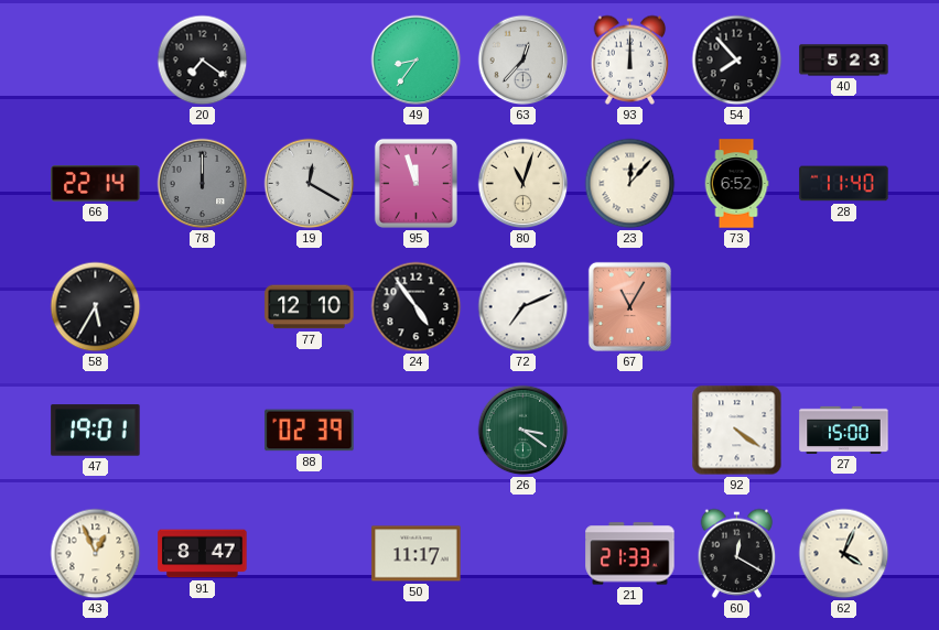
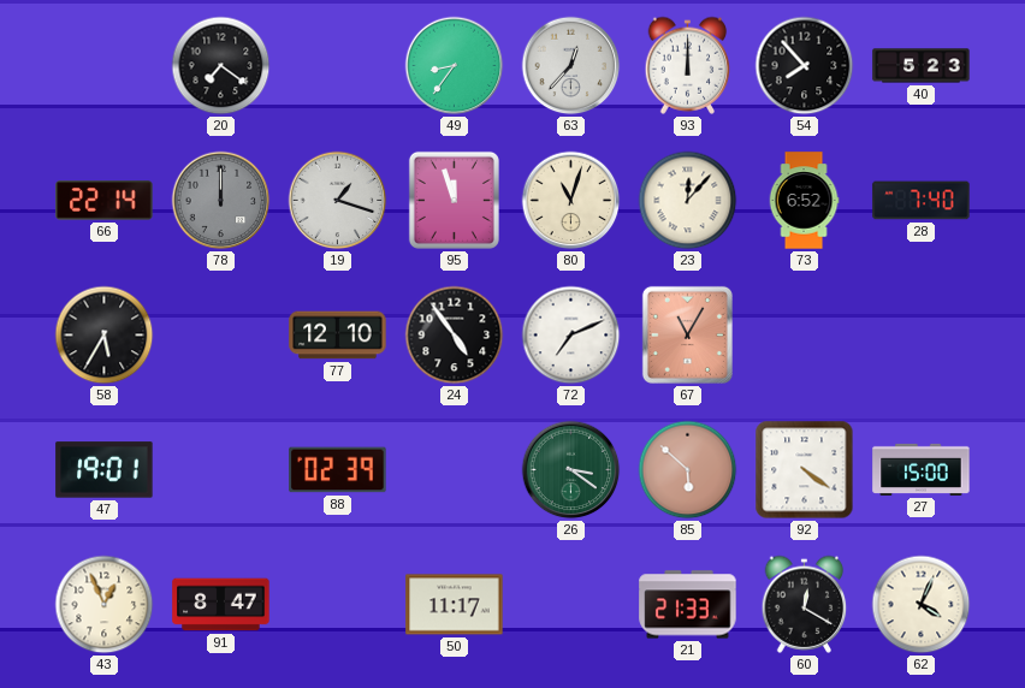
19: 12:20 -> 1:18
28: 11:40 -> 7:40
85: none -> 5:52
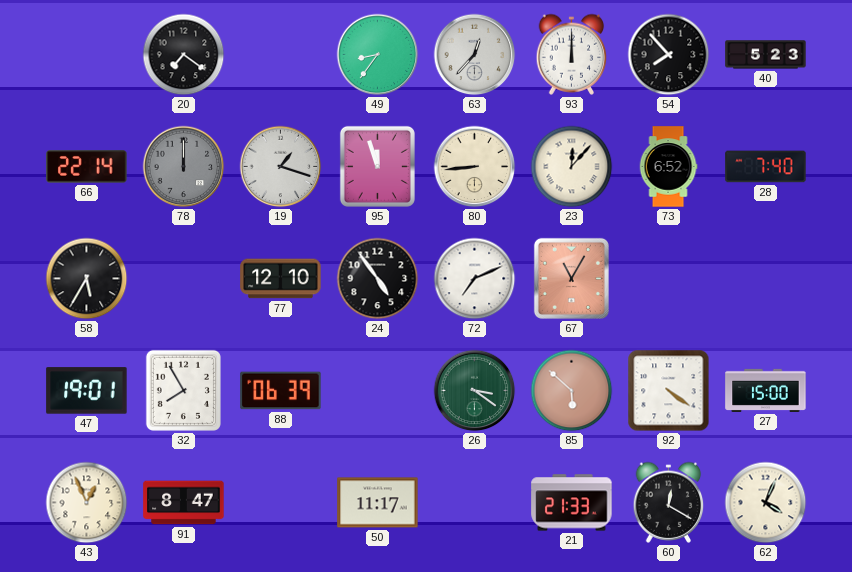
80: 11:03 -> 8:44
32: none -> 7:55
88: 02:39 -> 06:39
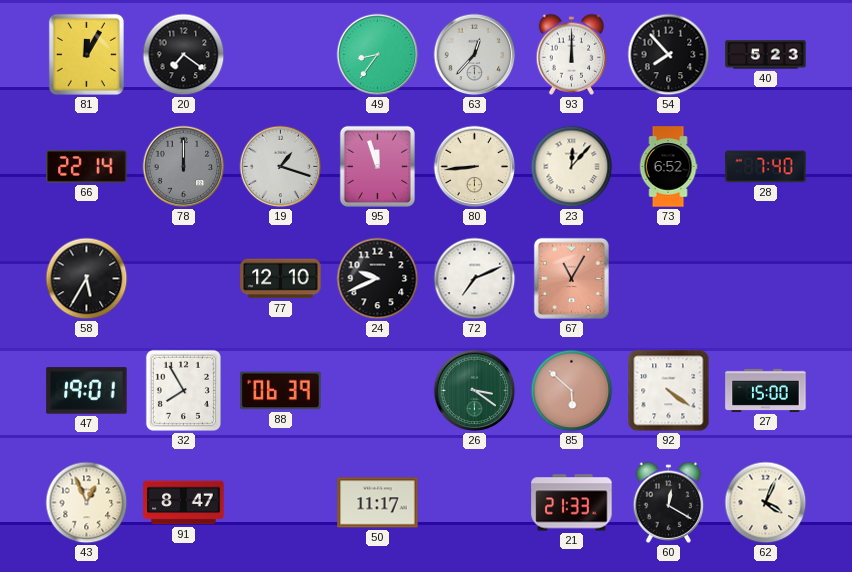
81: none -> 12:05
24: 4:54 -> 9:41
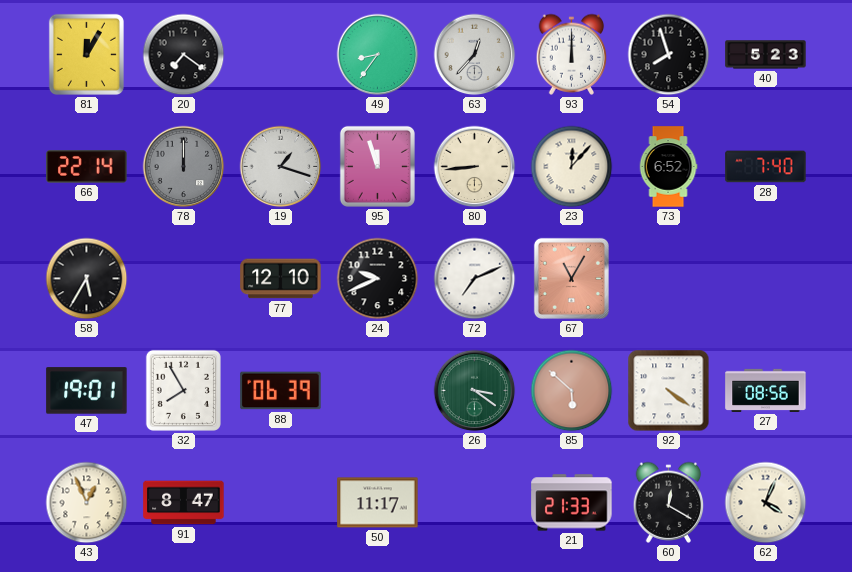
54: 7:53 -> 7:57
27: 15:00 -> 08:56
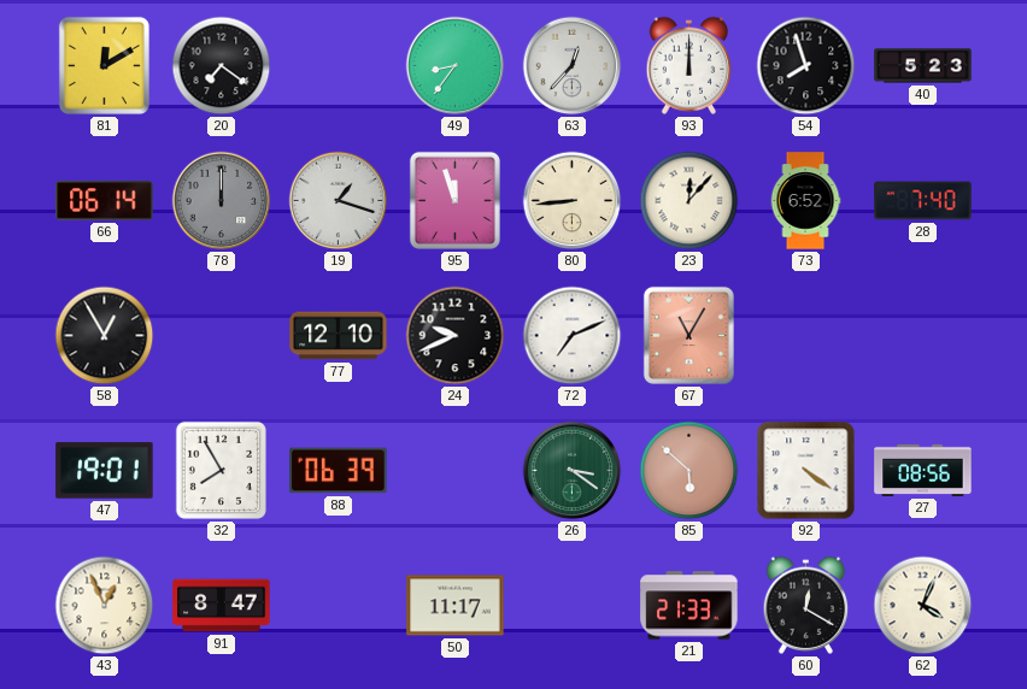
81: 12:05 -> 12:10
66: 22:14 -> 06:14
58: 5:35 -> 12:55
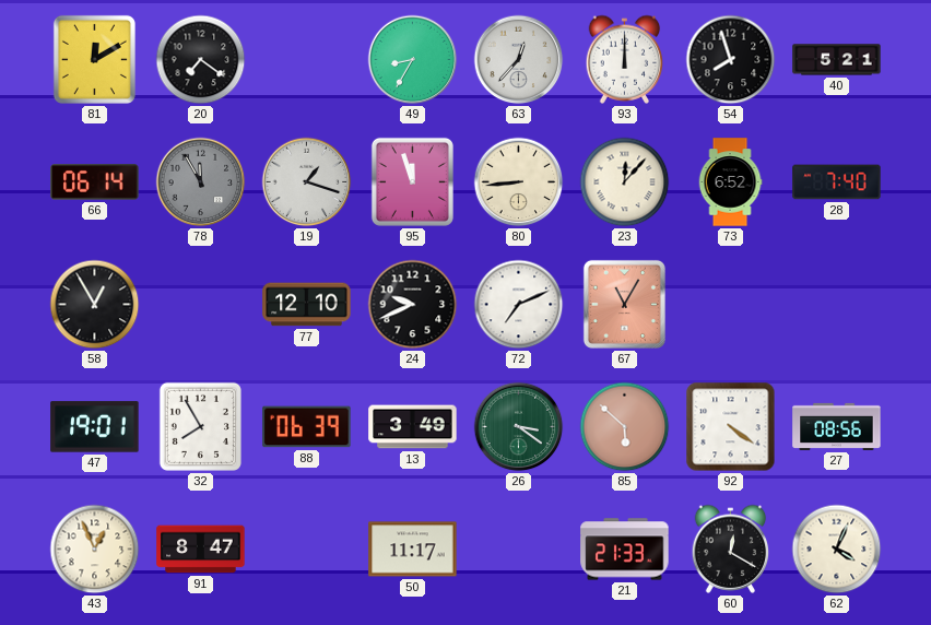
49: 8:36 -> 8:35
40: 5:23 -> 5:21
78: 12:00 -> 11:55
13: none -> 3:49
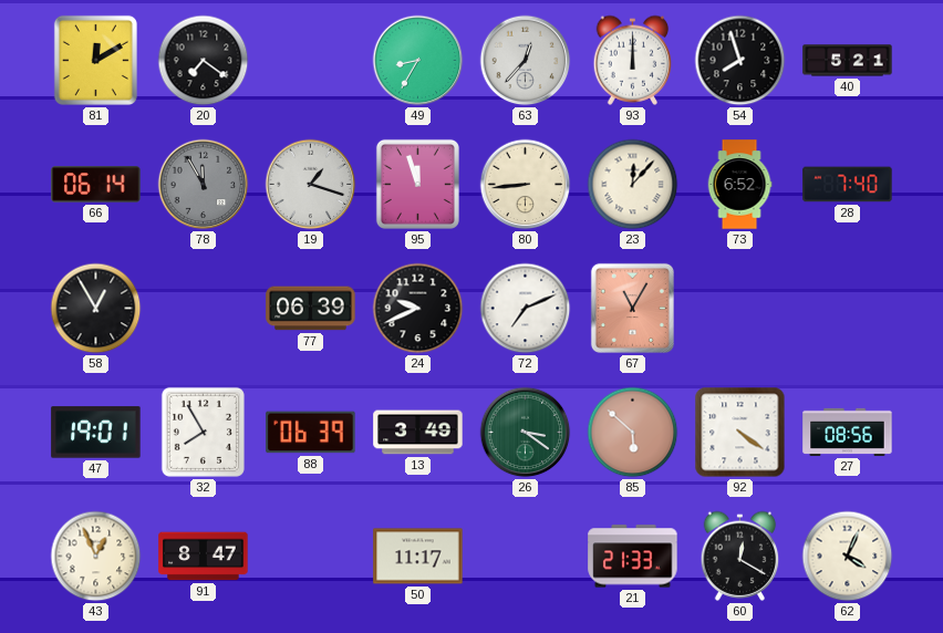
77: 12:10 -> 06:39
